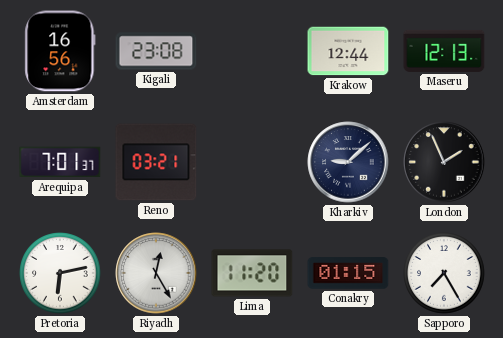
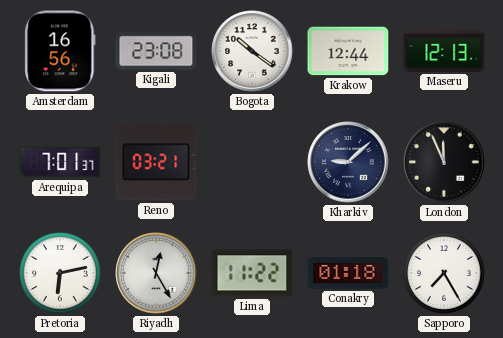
Bogota: none -> 10:21
London: 1:56 -> 11:56
Lima: 11:20 -> 11:22
Conakry: 01:15 -> 01:18
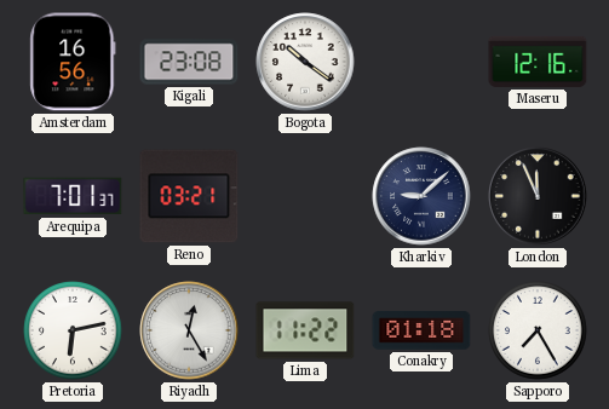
Krakow: 12:44 -> none
Maseru: 12:13 -> 12:16
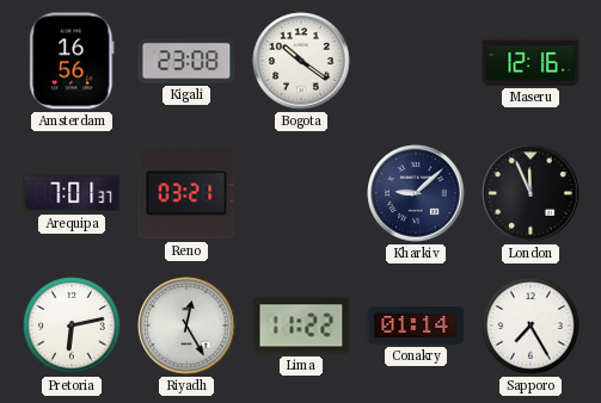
Conakry: 01:18 -> 01:14
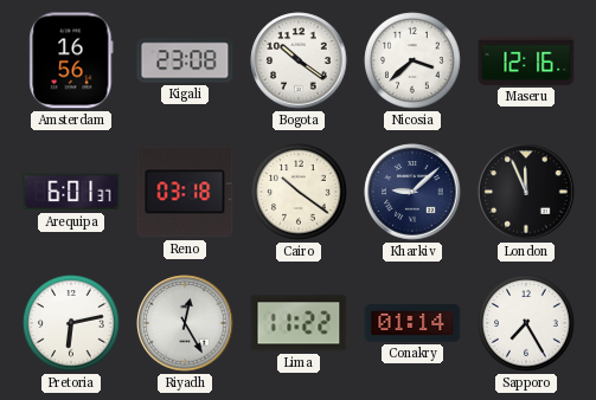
Nicosia: none -> 3:38
Arequipa: 7:01 -> 6:01
Reno: 03:21 -> 03:18
Cairo: none -> 10:21
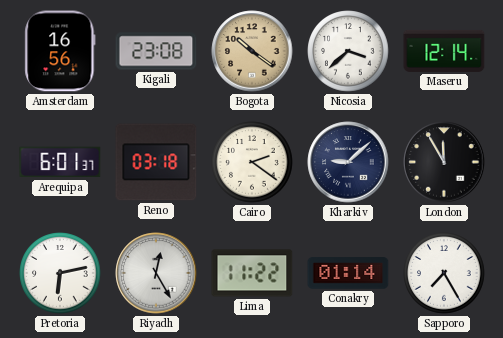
Bogota dial: white -> champagne
Maseru: 12:16 -> 12:14
Cairo: 10:21 -> 2:21
London: 11:56 -> 11:55
